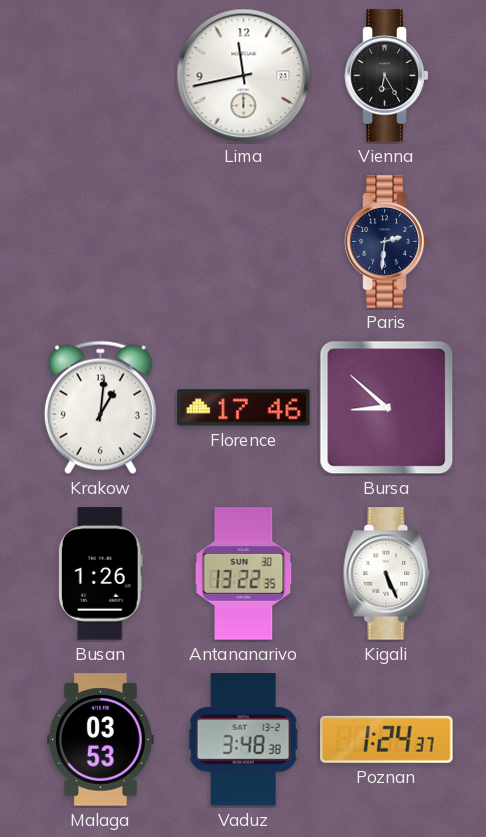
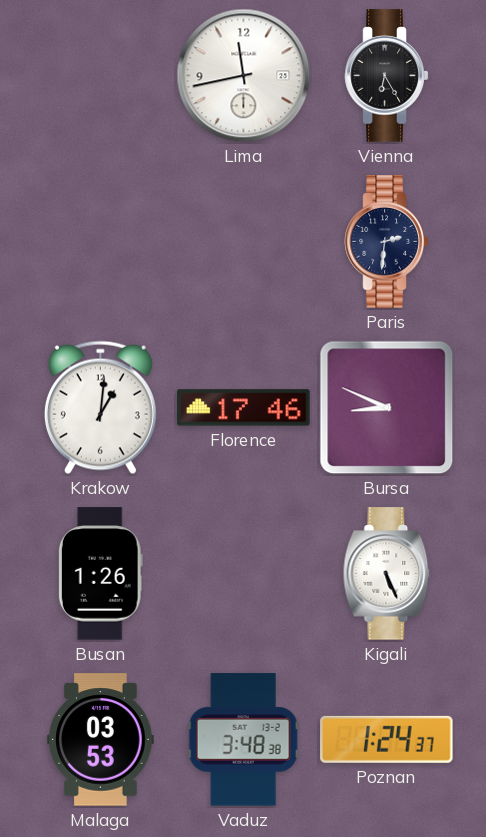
Bursa: 8:52 -> 8:49
Antananarivo: 13:22 -> none
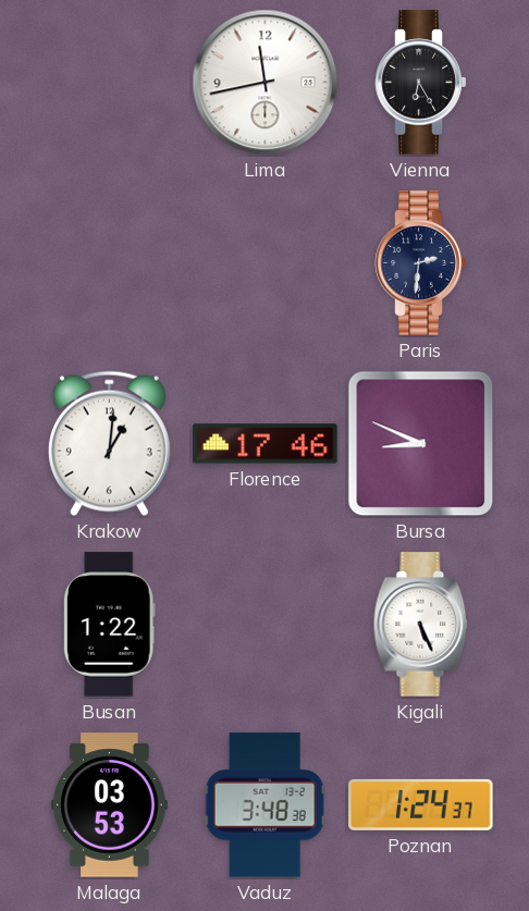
Busan: 1:26 -> 1:22
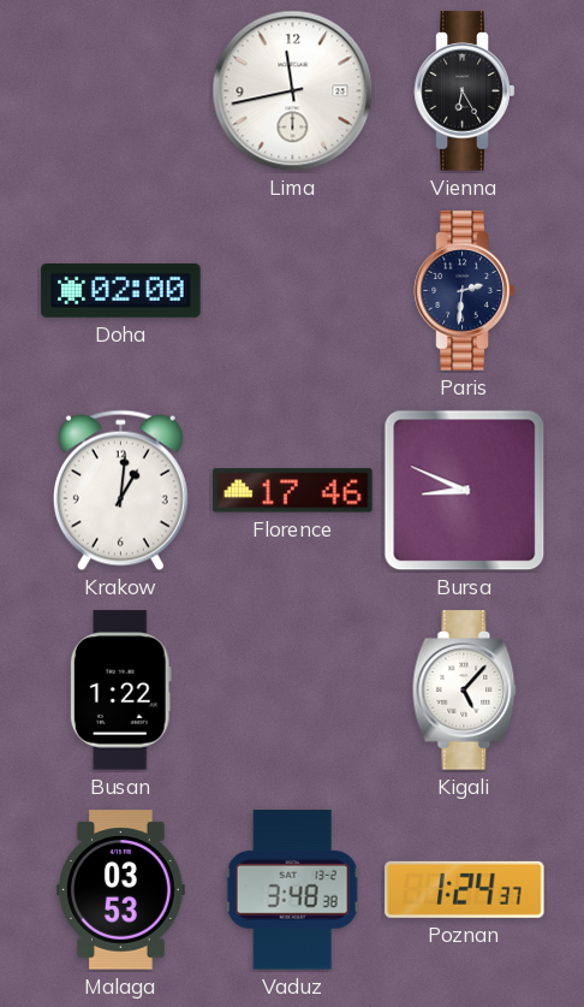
Doha: none -> 02:00
Kigali: 5:26 -> 5:07
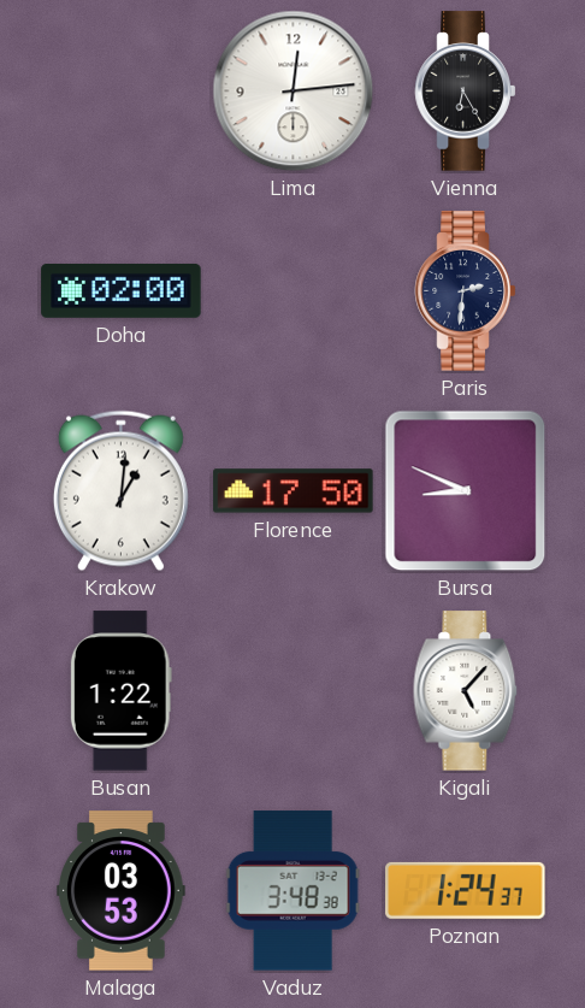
Lima: 11:43 -> 12:14
Florence: 17:46 -> 17:50
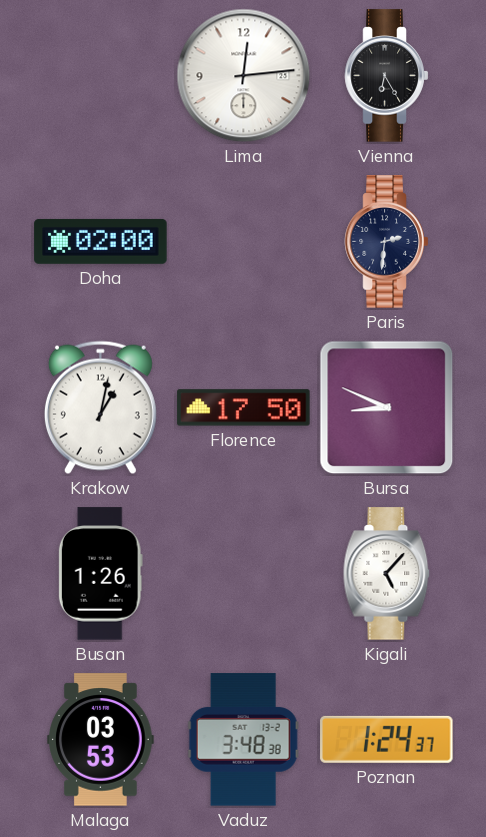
Krakow: 1:01 -> 1:02
Busan: 1:22 -> 1:26
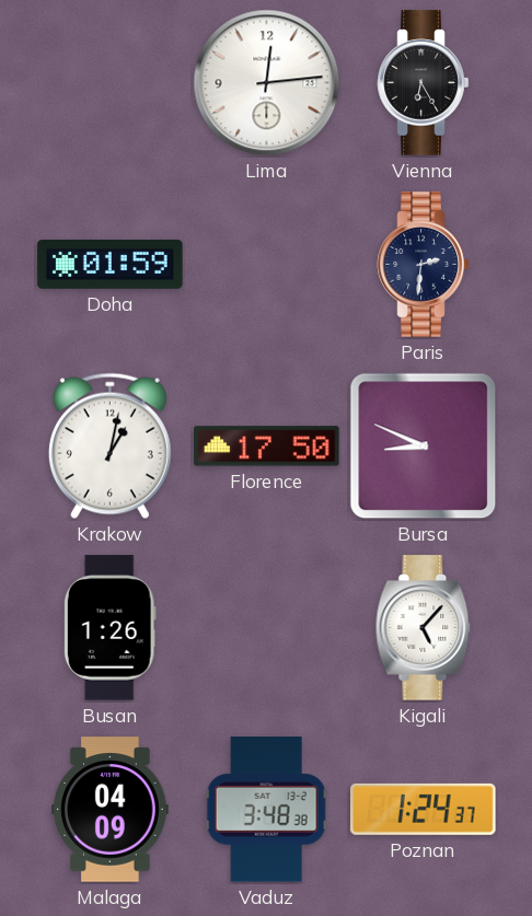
Doha: 02:00 -> 01:59
Malaga: 03:53 -> 04:09
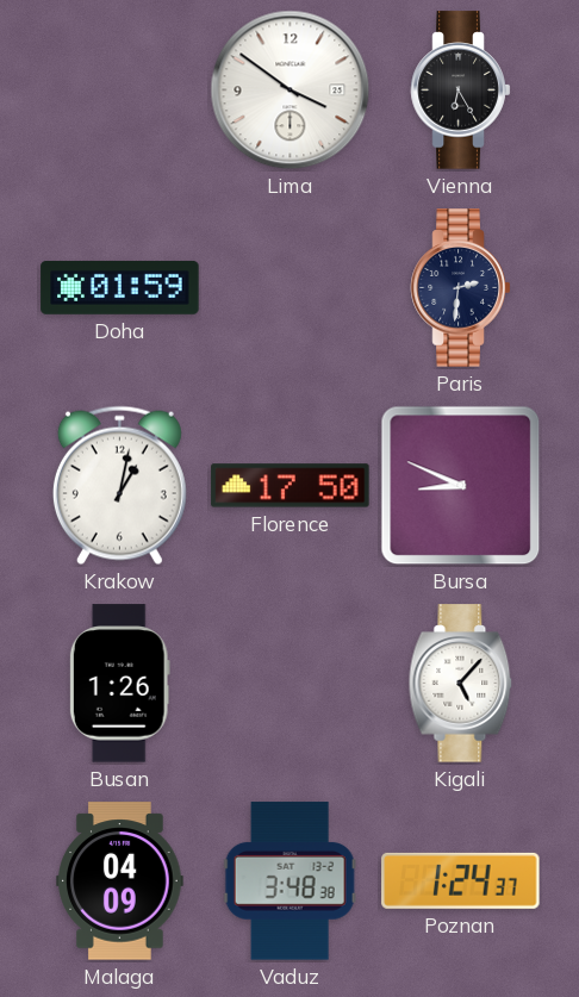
Lima: 12:14 -> 3:51
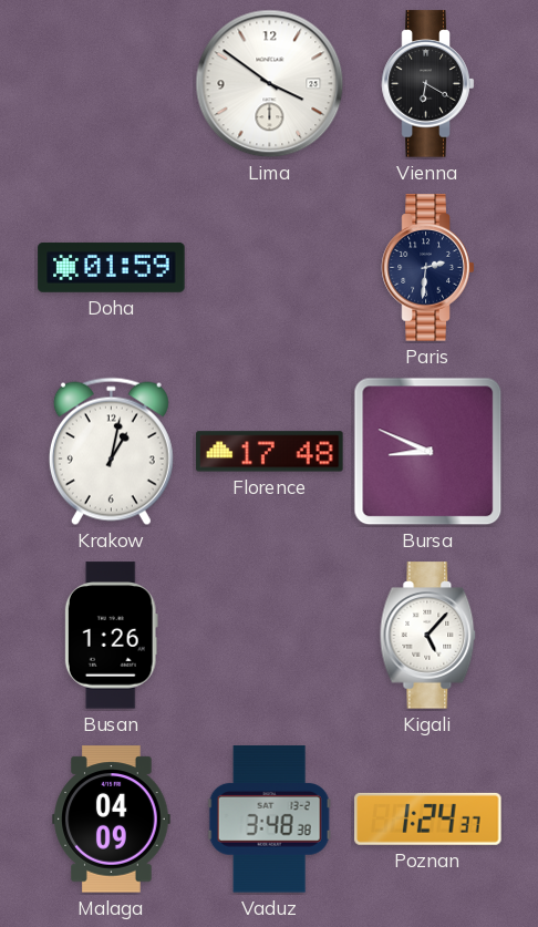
Vienna: 6:25 -> 6:20
Florence: 17:50 -> 17:48
